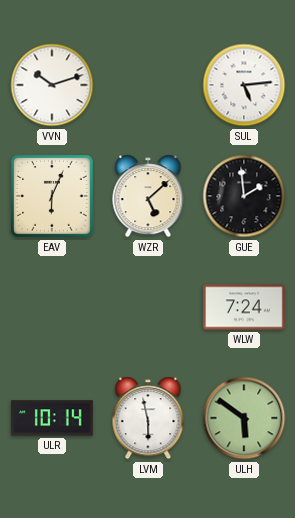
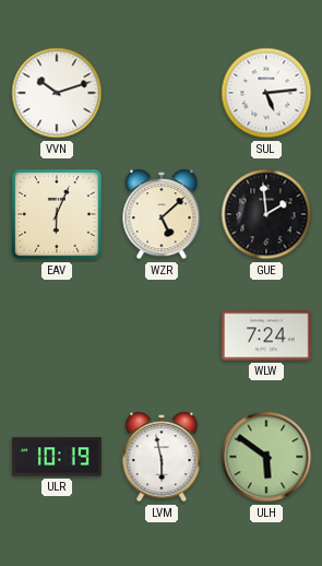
ULR: 10:14 -> 10:19
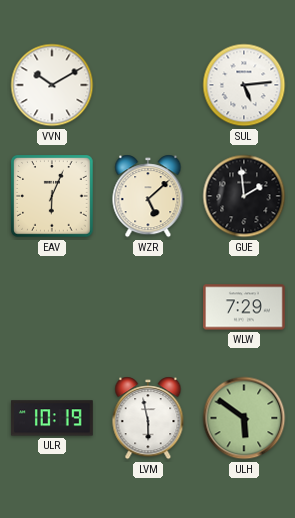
VVN: 10:12 -> 10:10
WLW: 7:24 -> 7:29
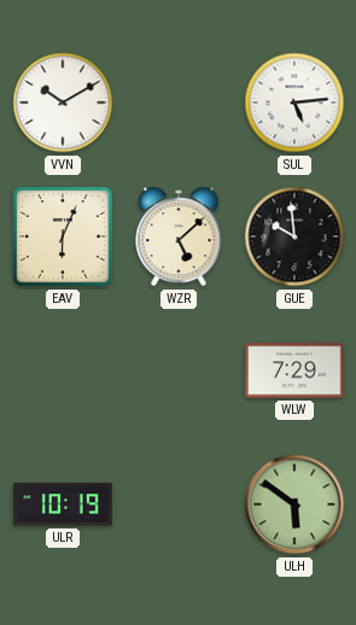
GUE: 1:59 -> 9:59
LVM: 5:58 -> none
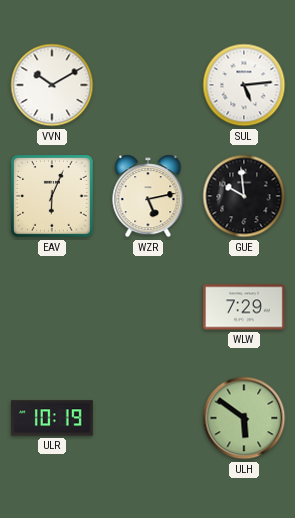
WZR: 5:08 -> 5:13
